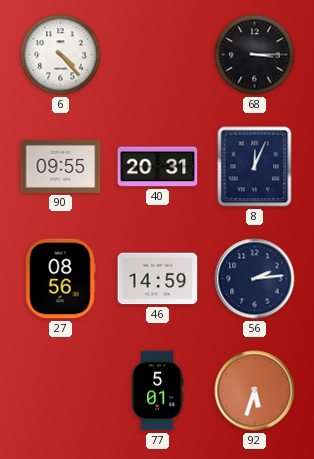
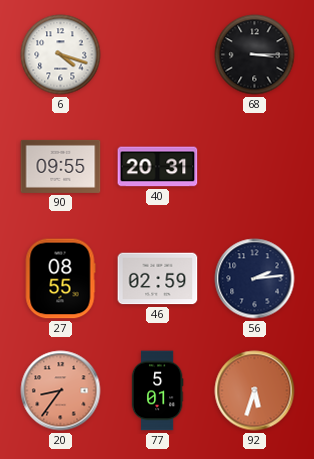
6: 4:23 -> 4:18
8: 12:04 -> none
27: 08:56 -> 08:55
46: 14:59 -> 02:59
20: none -> 8:36
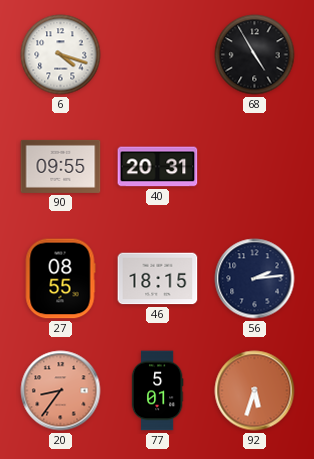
68: 3:15 -> 4:55
46: 02:59 -> 18:15
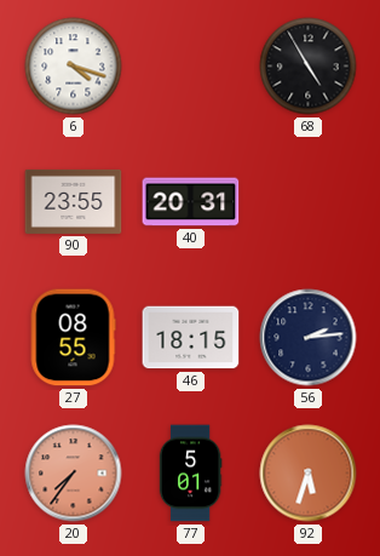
90: 09:55 -> 23:55
20: 8:36 -> 7:36
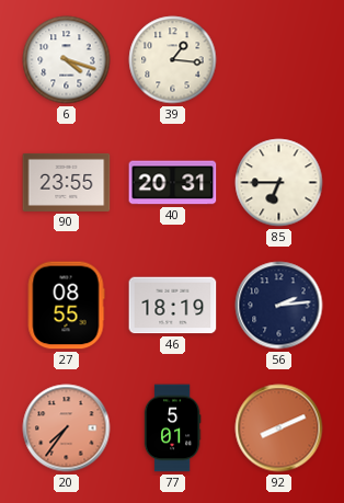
39: none -> 1:16
68: 4:55 -> none
85: none -> 6:45
46: 18:15 -> 18:19
92: 5:33 -> 8:11
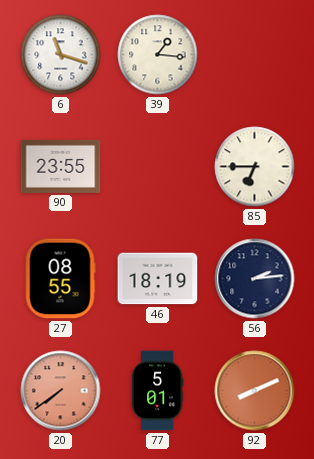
6: 4:18 -> 11:18
40: 20:31 -> none
20: 7:36 -> 7:39
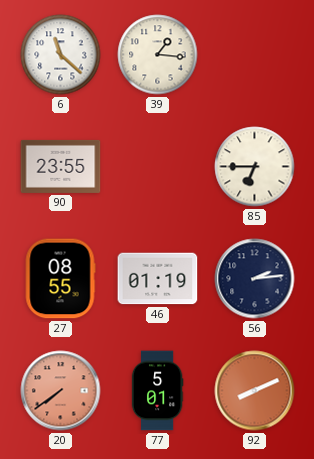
6: 11:18 -> 11:22
46: 18:19 -> 01:19
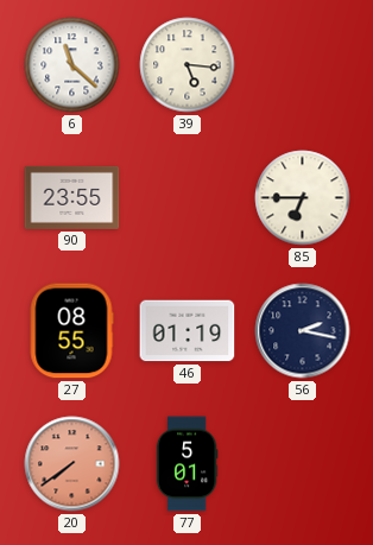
39: 1:16 -> 5:16
56: 2:14 -> 2:17
92: 8:11 -> none
